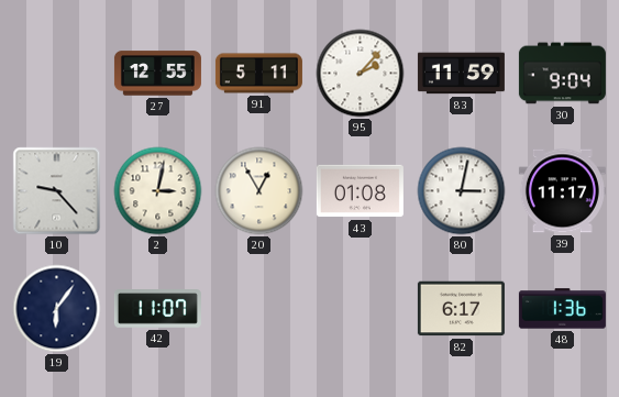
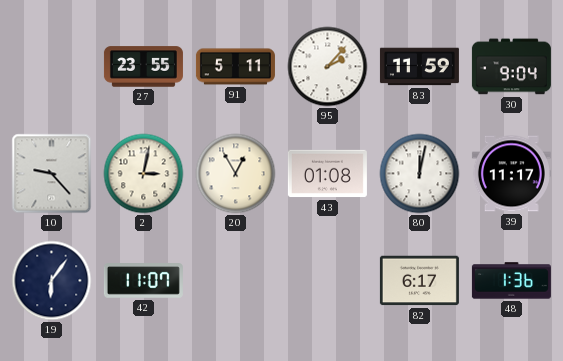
27: 12:55 -> 23:55
80: 3:02 -> 12:02
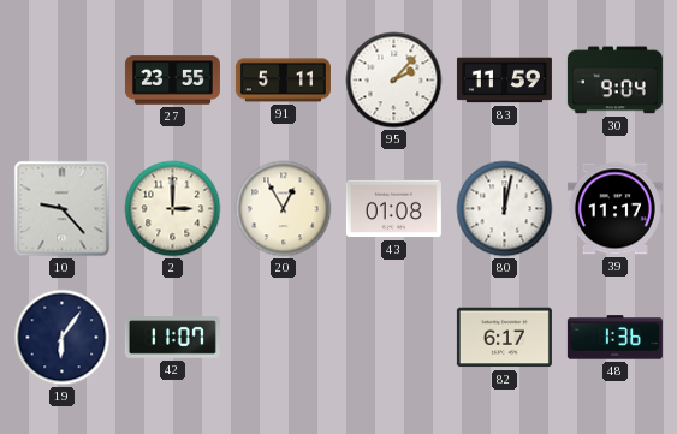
2: 3:02 -> 3:00
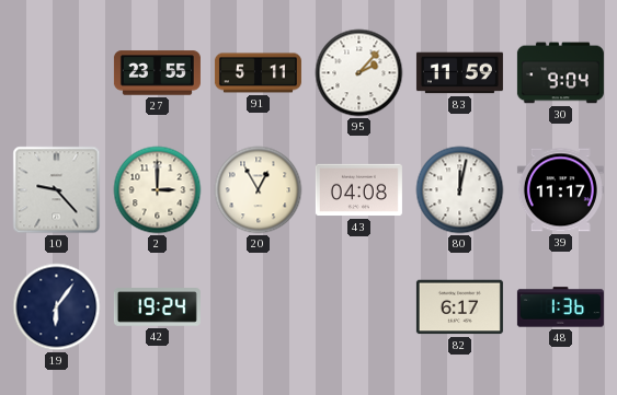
43: 01:08 -> 04:08
42: 11:07 -> 19:24
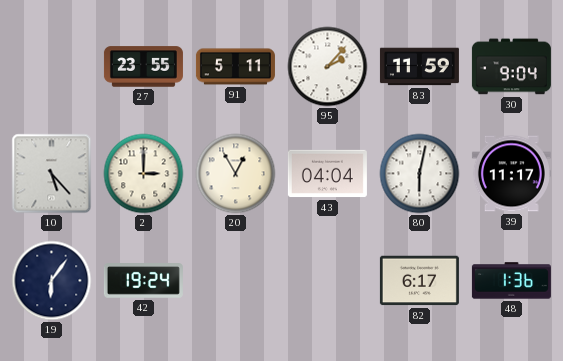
10: 9:23 -> 5:23
43: 04:08 -> 04:04
80: 12:02 -> 6:02
